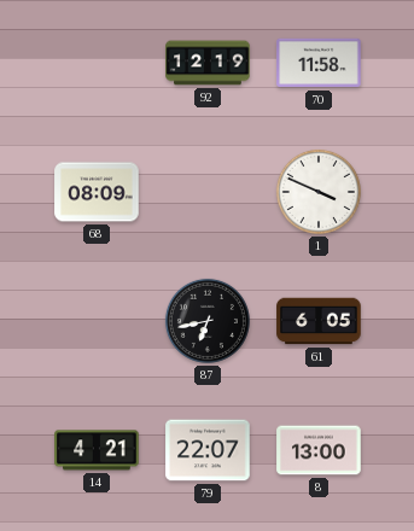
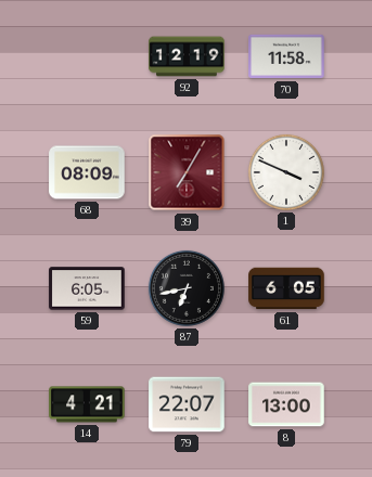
39: none -> 7:05
59: none -> 6:05
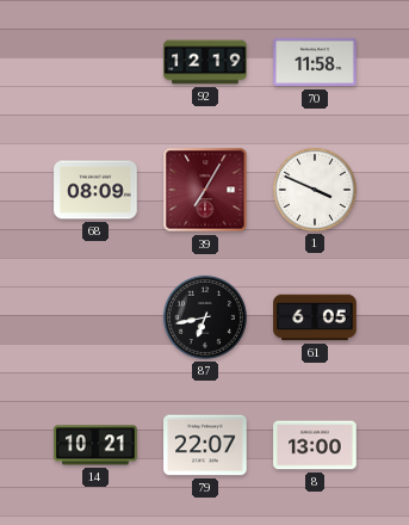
59: 6:05 -> none
14: 4:21 -> 10:21
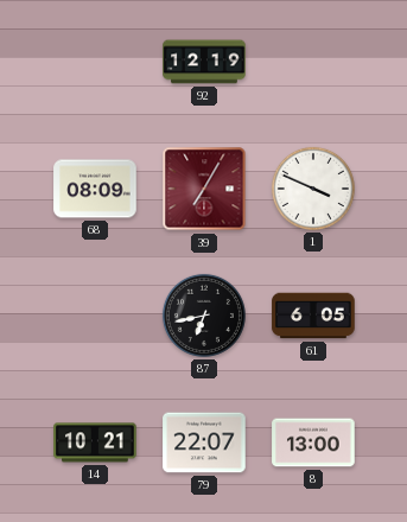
70: 11:58 -> none
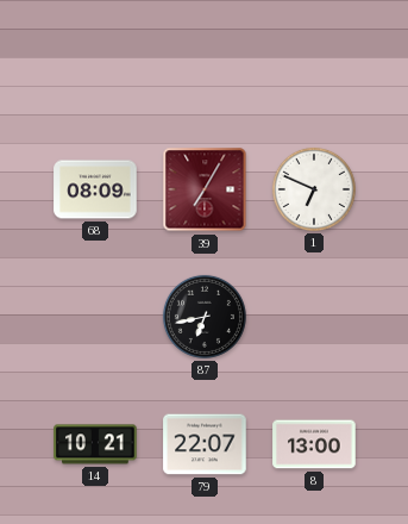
92: 12:19 -> none
1: 3:49 -> 6:49
61: 6:05 -> none
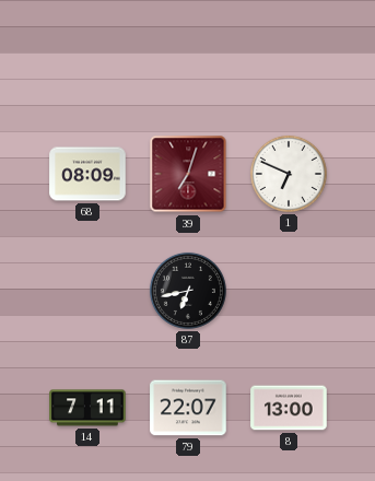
39: 7:05 -> 7:03
14: 10:21 -> 7:11
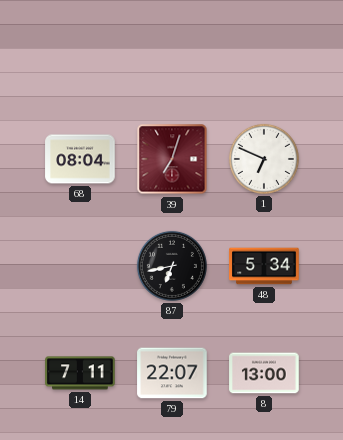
68: 08:09 -> 08:04
48: none -> 5:34
